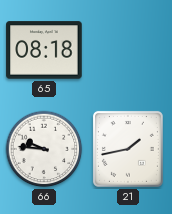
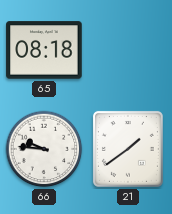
21: 1:43 -> 1:39
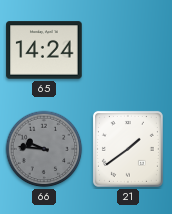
65: 08:18 -> 14:24
66 dial: white -> grey
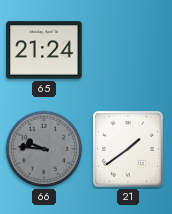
65: 14:24 -> 21:24
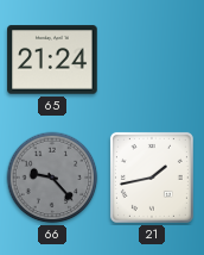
66: 9:46 -> 9:23
21: 1:39 -> 1:43
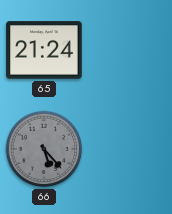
66: 9:23 -> 5:23
21: 1:43 -> none
